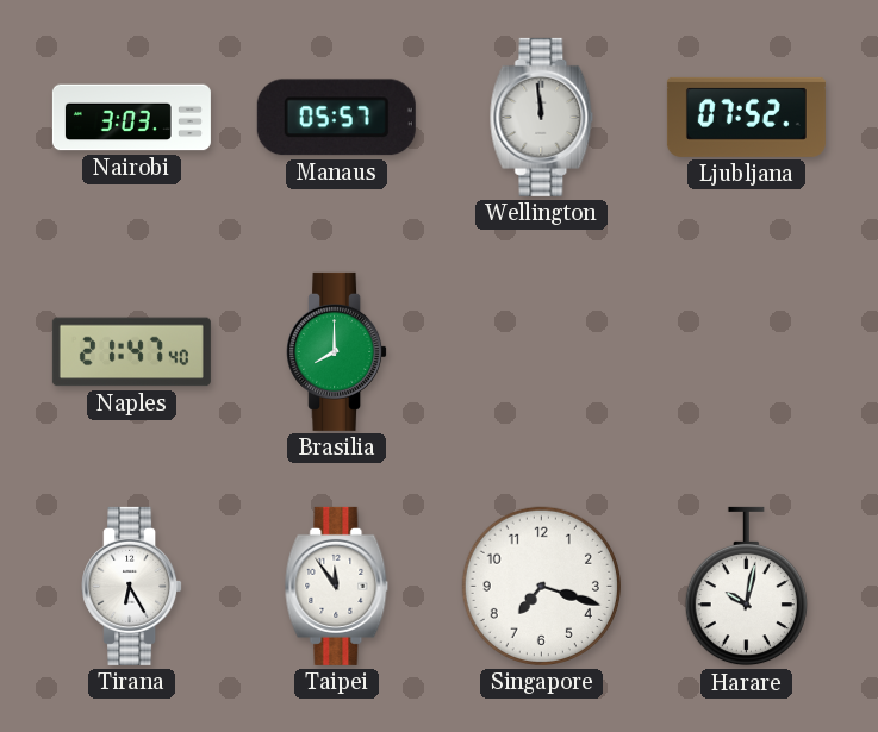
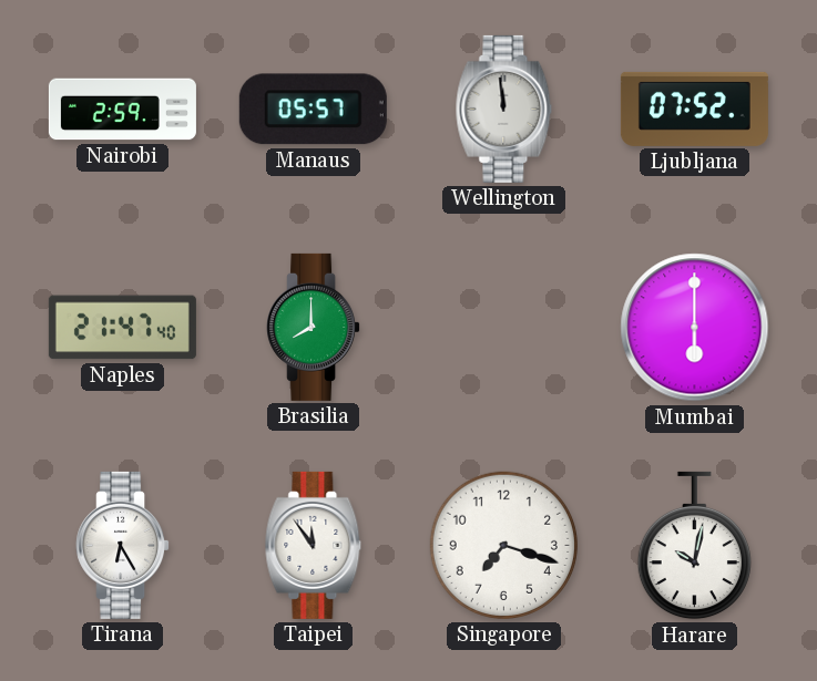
Nairobi: 3:03 -> 2:59
Mumbai: none -> 6:00
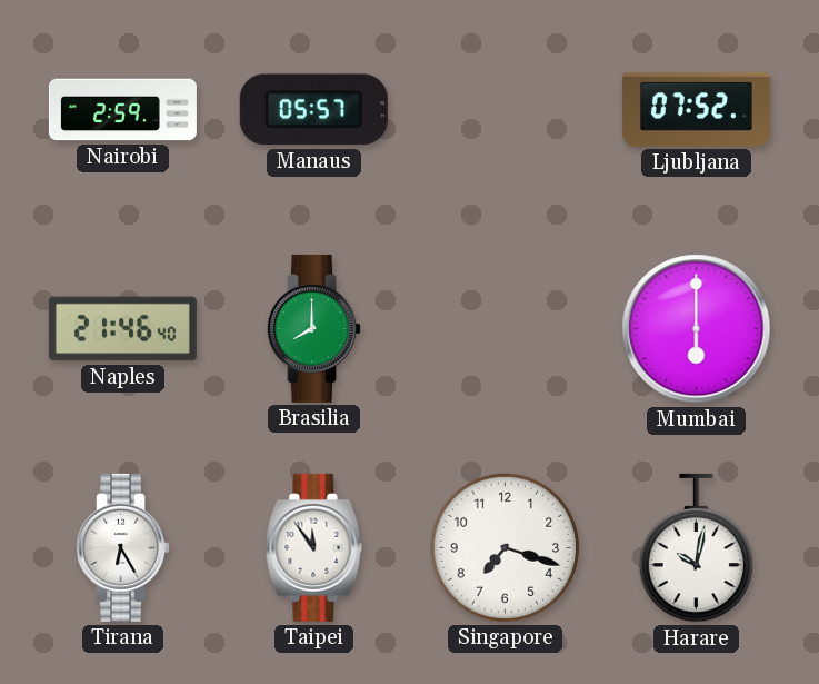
Wellington: 11:59 -> none
Naples: 21:47 -> 21:46
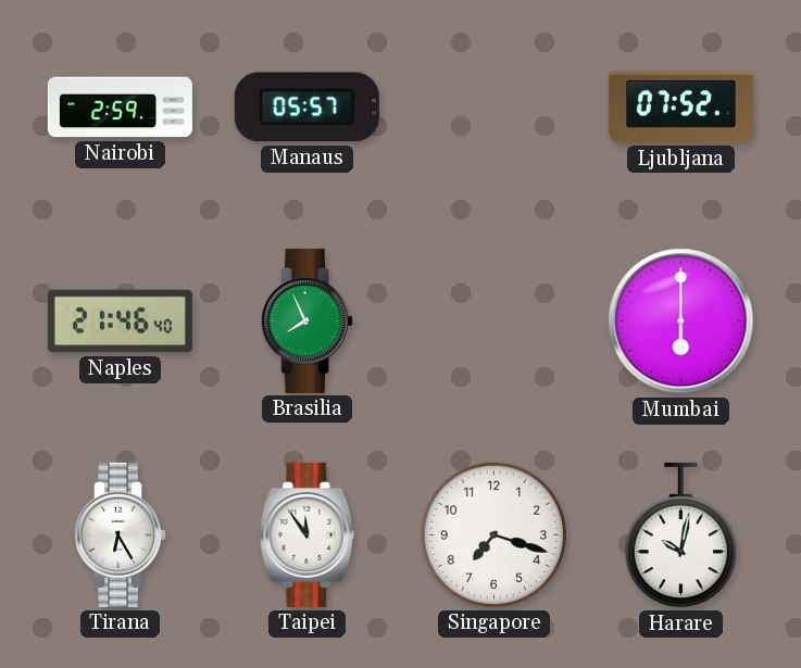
Brasilia: 8:00 -> 7:56
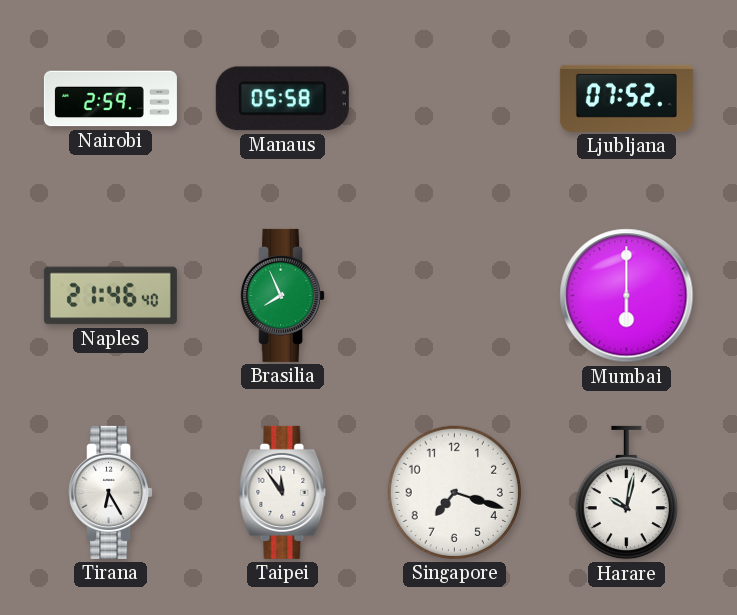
Manaus: 05:57 -> 05:58
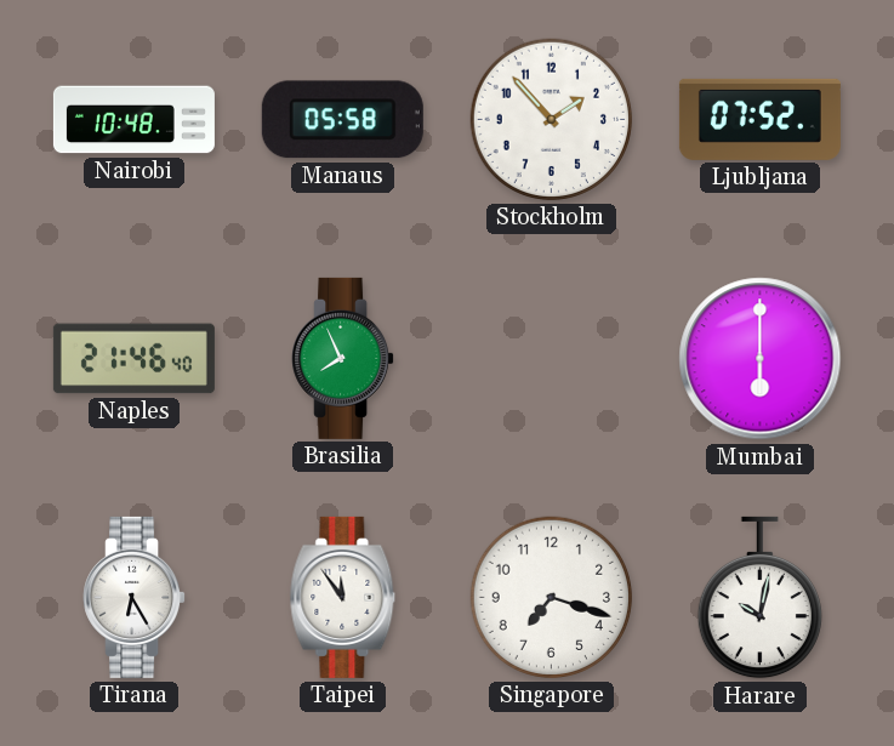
Nairobi: 2:59 -> 10:48
Stockholm: none -> 1:53
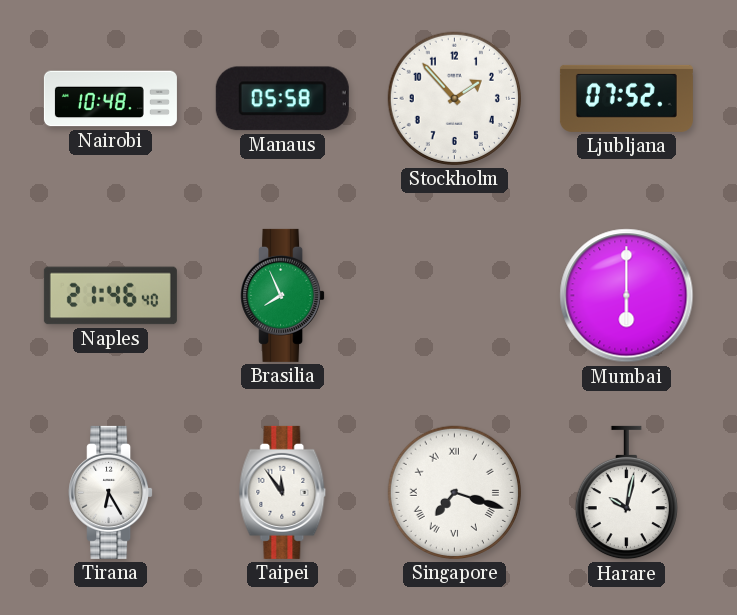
Singapore numerals: Arabic -> Roman
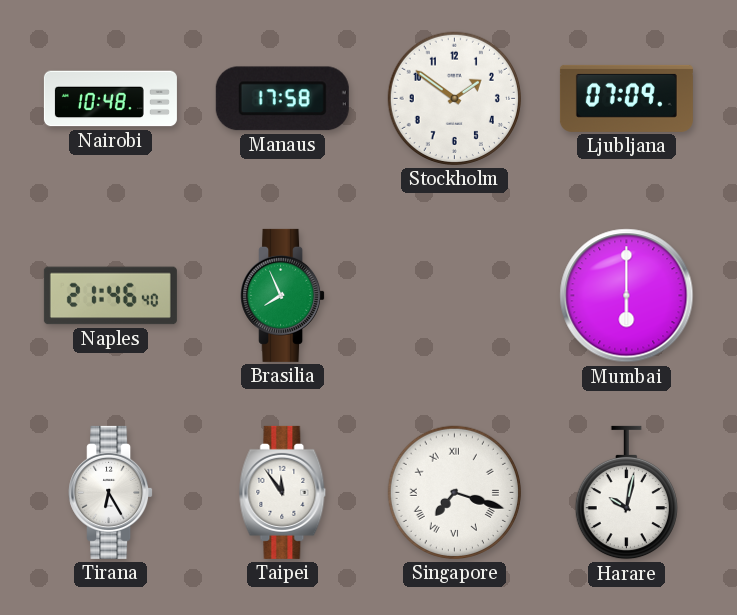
Manaus: 05:58 -> 17:58
Stockholm: 1:53 -> 1:51
Ljubljana: 07:52 -> 07:09
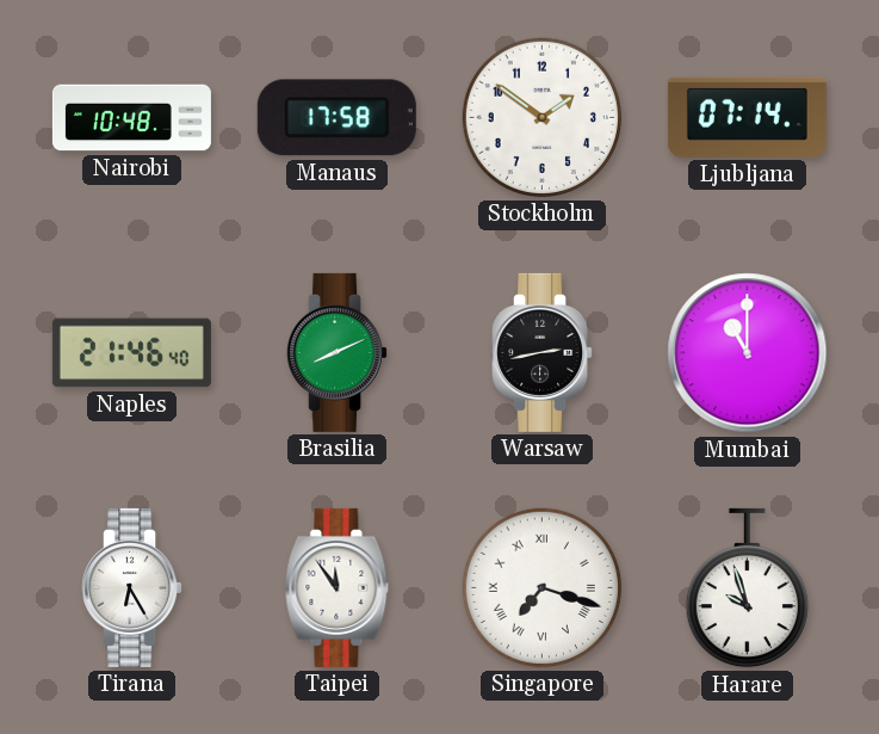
Ljubljana: 07:09 -> 07:14
Brasilia: 7:56 -> 8:11
Warsaw: none -> 2:43
Mumbai: 6:00 -> 11:00
Harare: 10:02 -> 9:57
